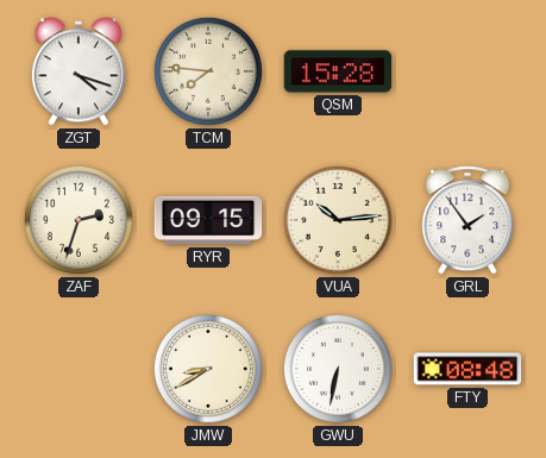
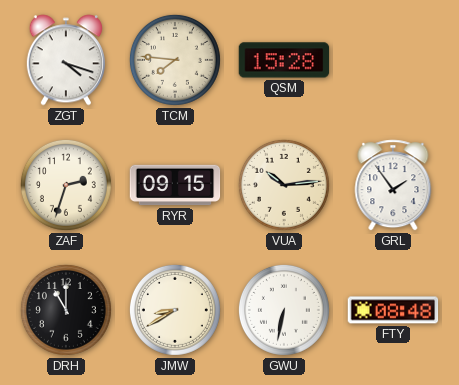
DRH: none -> 11:00
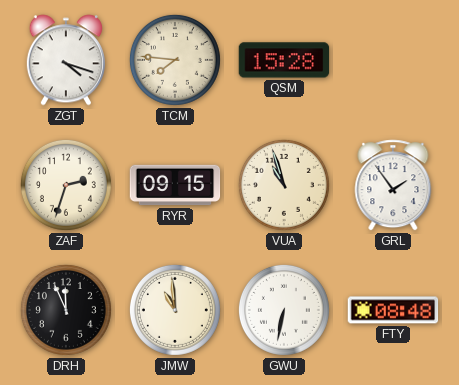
VUA: 10:14 -> 10:57
DRH: 11:00 -> 11:56
JMW: 8:40 -> 10:59
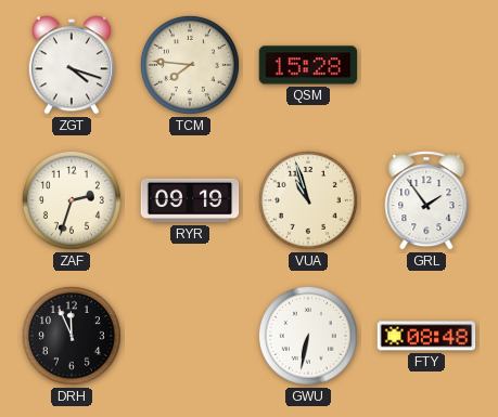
RYR: 09:15 -> 09:19
JMW: 10:59 -> none
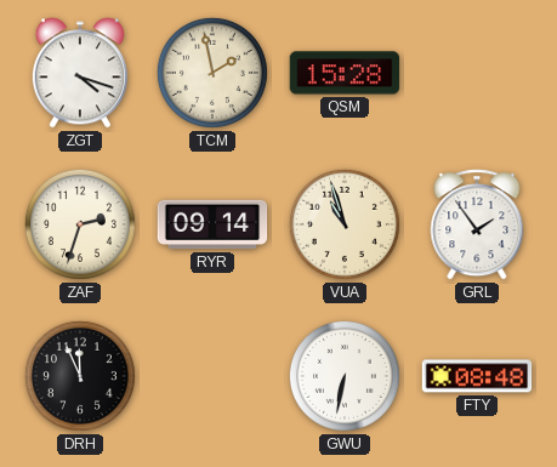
TCM: 7:46 -> 1:58
RYR: 09:19 -> 09:14
